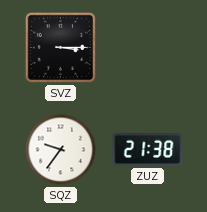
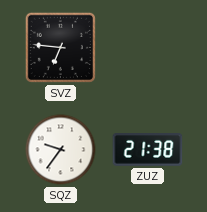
SVZ: 3:15 -> 6:46
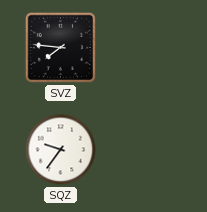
SVZ: 6:46 -> 7:46
ZUZ: 21:38 -> none
